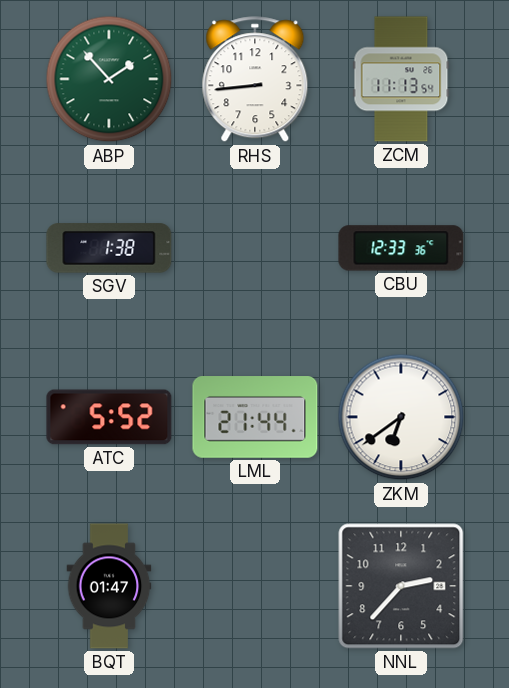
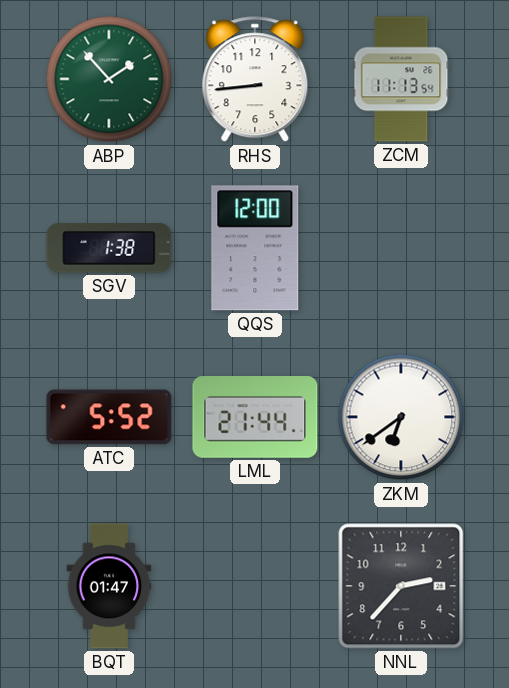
QQS: none -> 12:00
CBU: 12:33 -> none
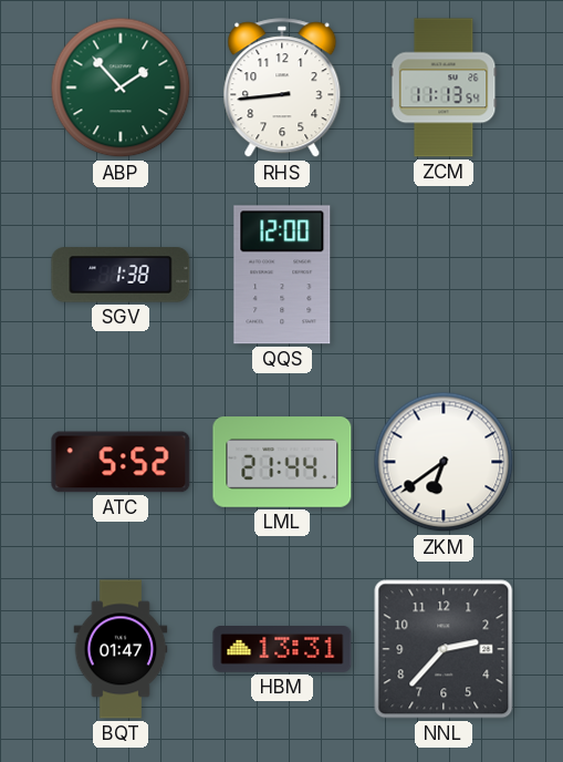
HBM: none -> 13:31
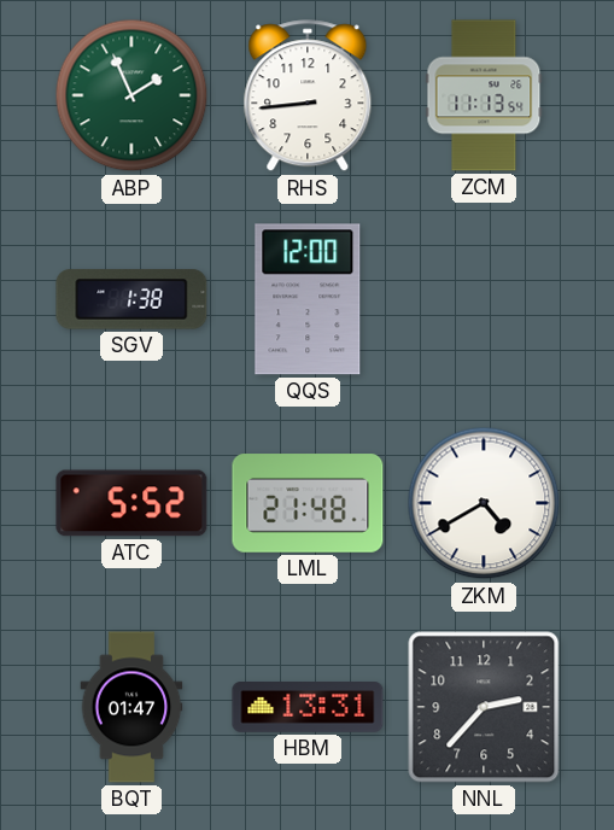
ABP: 1:53 -> 1:56
LML: 21:44 -> 21:48
ZKM: 6:39 -> 4:40
